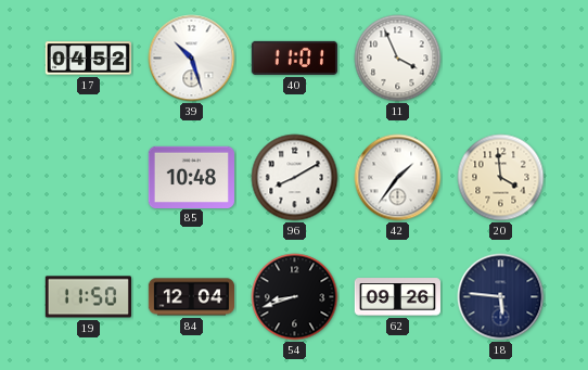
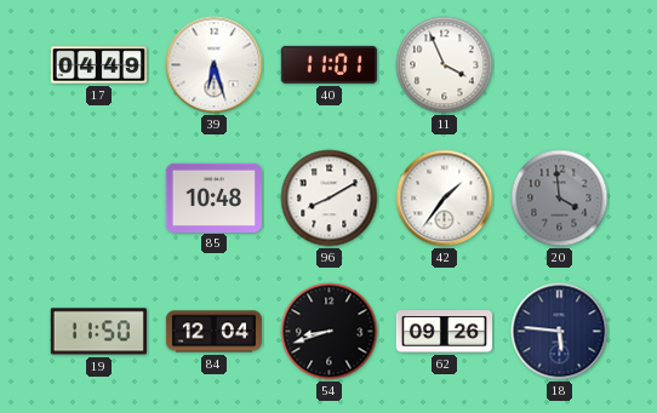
17: 04:52 -> 04:49
39: 10:27 -> 6:27
20 dial: cream -> grey
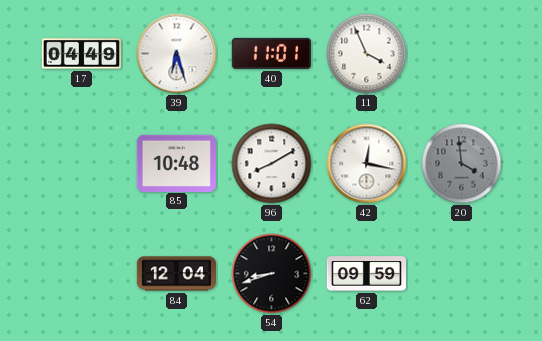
42: 1:36 -> 12:17
19: 11:50 -> none
62: 09:26 -> 09:59
18: 5:46 -> none
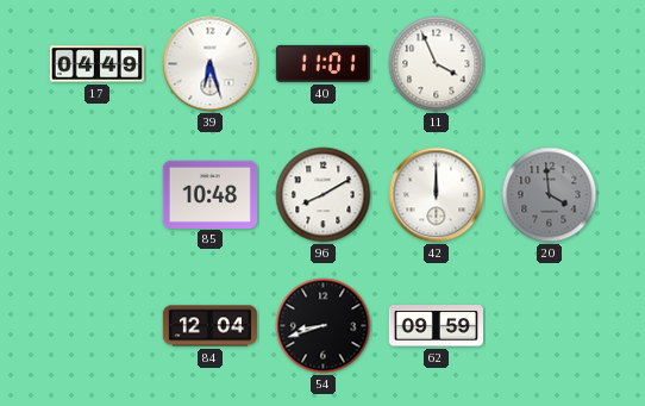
42: 12:17 -> 12:00
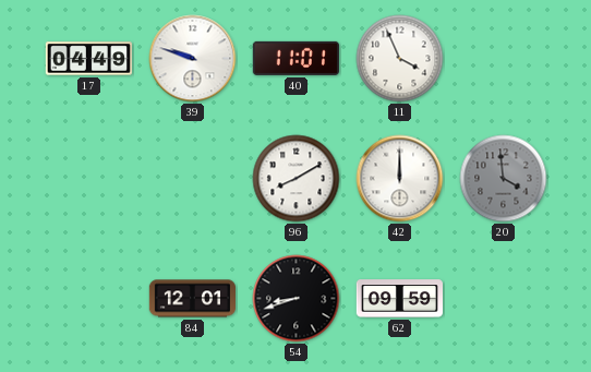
39: 6:27 -> 9:48
85: 10:48 -> none
84: 12:04 -> 12:01
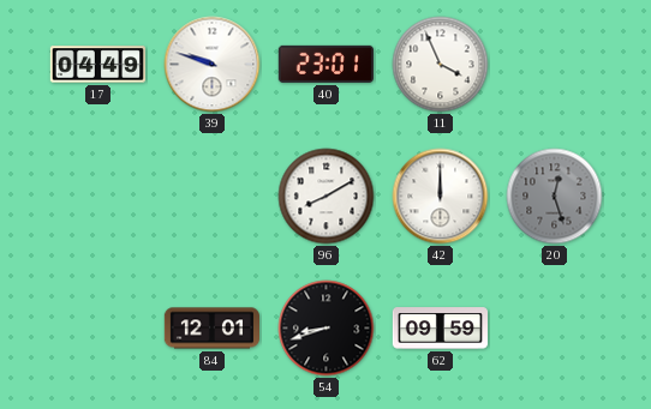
40: 11:01 -> 23:01
20: 3:59 -> 12:27
